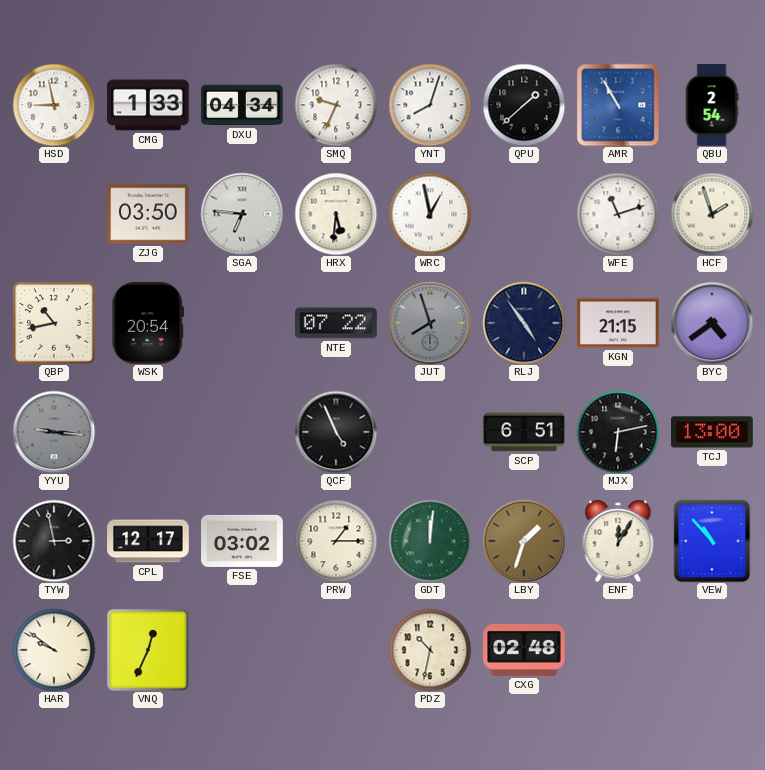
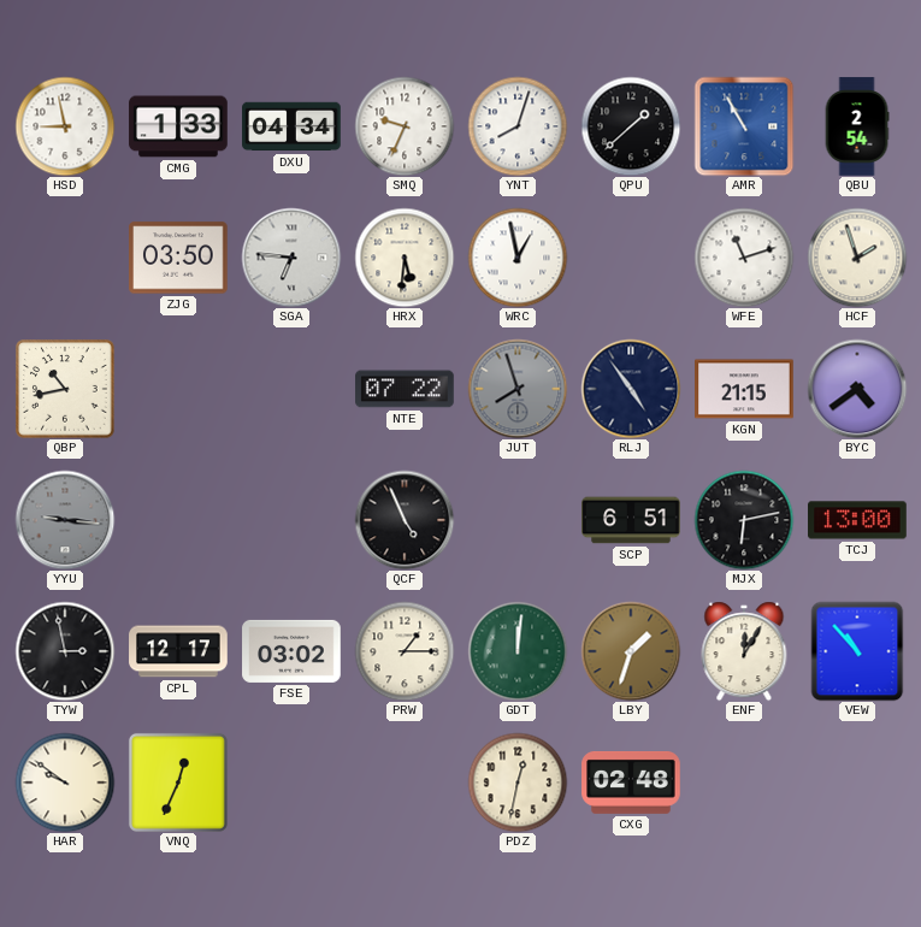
WSK: 20:54 -> none
PDZ: 10:32 -> 12:32
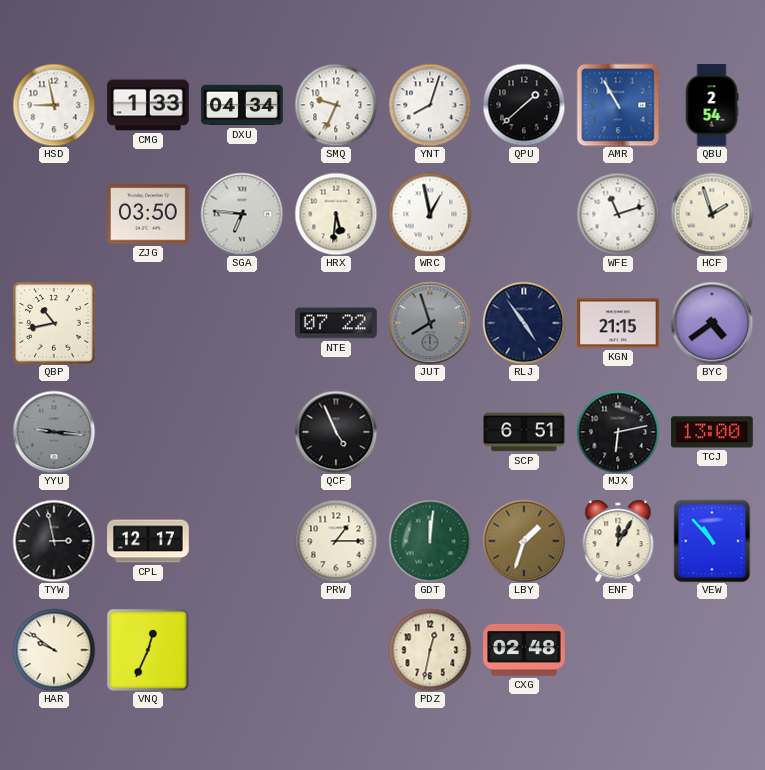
FSE: 03:02 -> none
